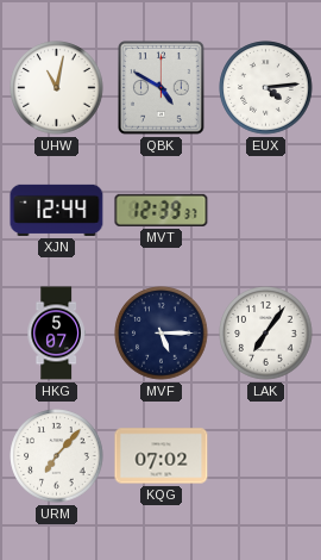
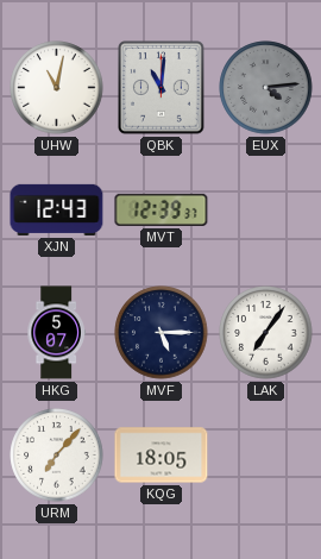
QBK: 4:50 -> 11:01
EUX dial: white -> grey
XJN: 12:44 -> 12:43
KQG: 07:02 -> 18:05
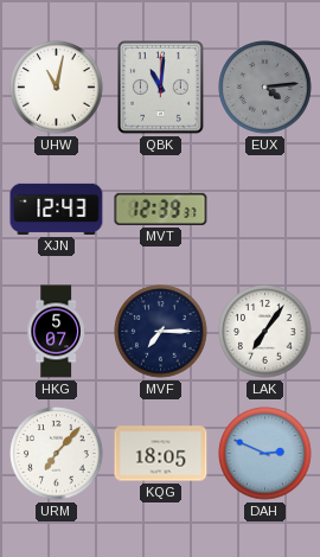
MVF: 5:15 -> 7:15
DAH: none -> 2:49
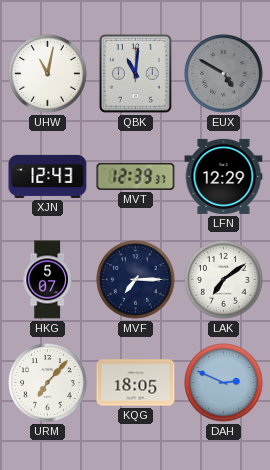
EUX: 4:14 -> 4:50
LFN: none -> 12:29
LAK: 7:06 -> 7:09
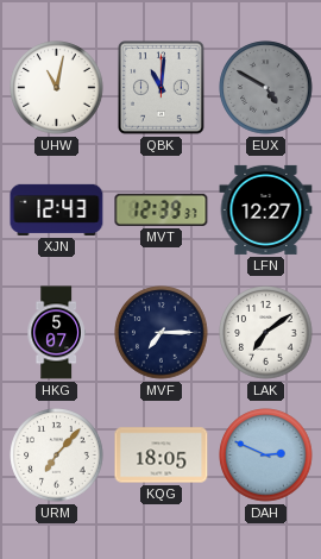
LFN: 12:29 -> 12:27
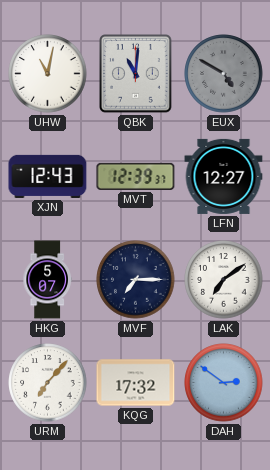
KQG: 18:05 -> 17:32
DAH: 2:49 -> 2:51
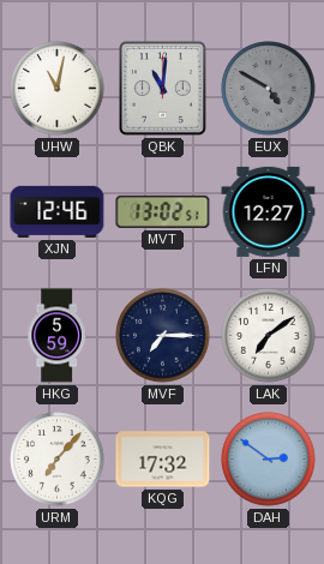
XJN: 12:43 -> 12:46
MVT: 12:39 -> 13:02
HKG: 5:07 -> 5:59
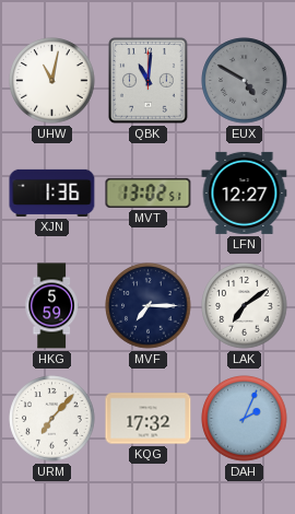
XJN: 12:46 -> 1:36
DAH: 2:51 -> 2:04
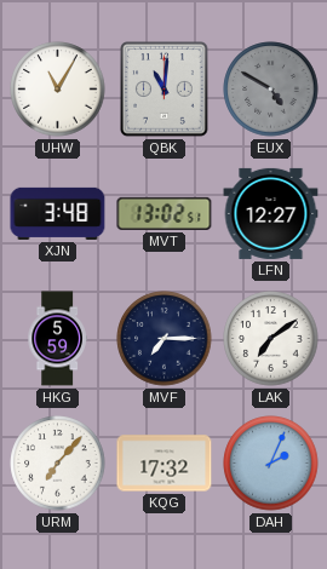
UHW: 11:02 -> 11:05
XJN: 1:36 -> 3:48
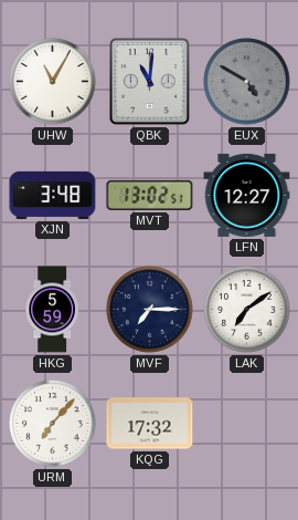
DAH: 2:04 -> none
